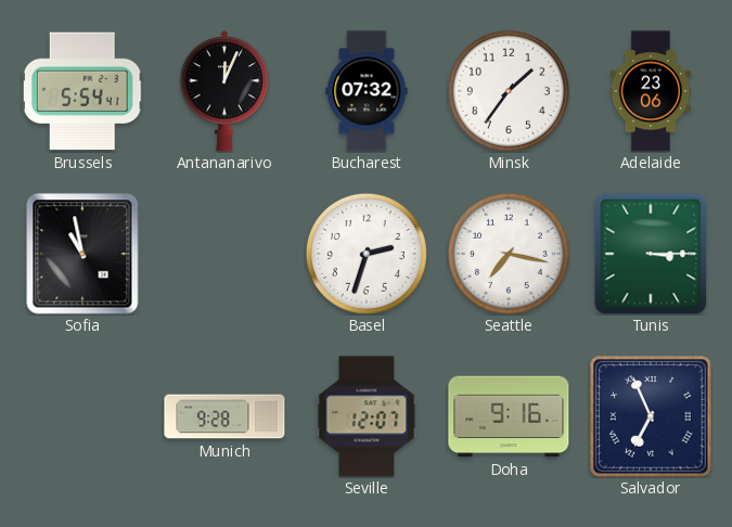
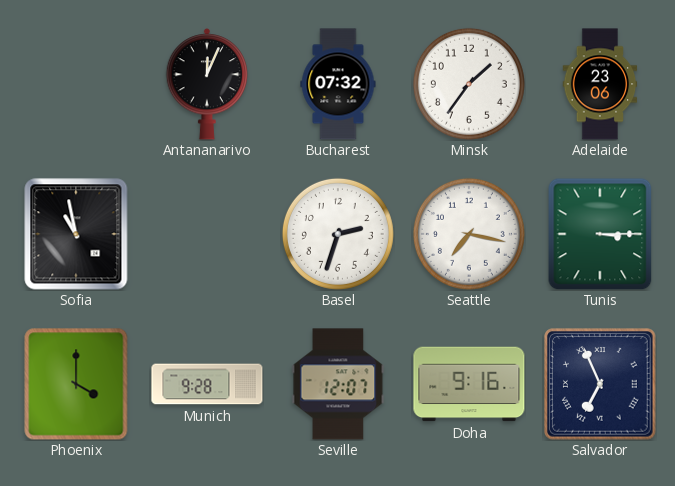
Brussels: 5:54 -> none
Phoenix: none -> 4:00
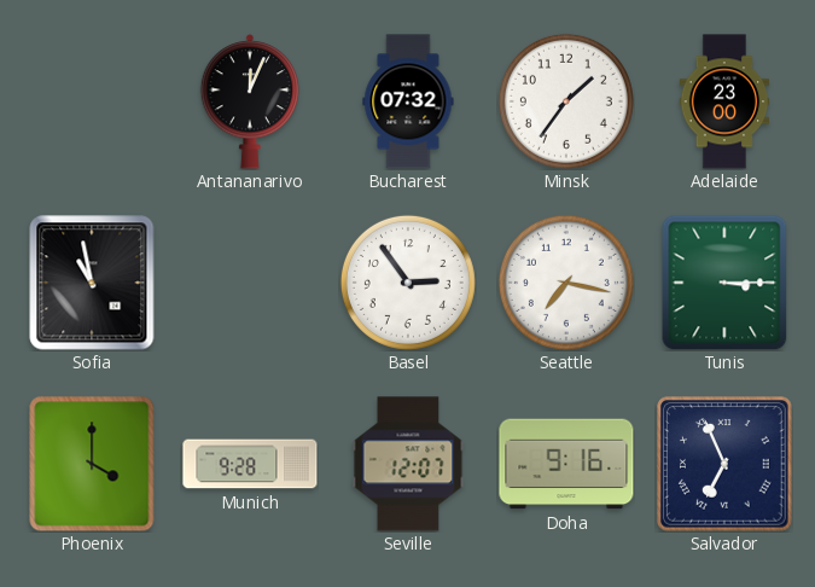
Adelaide: 23:06 -> 23:00
Basel: 2:33 -> 2:54
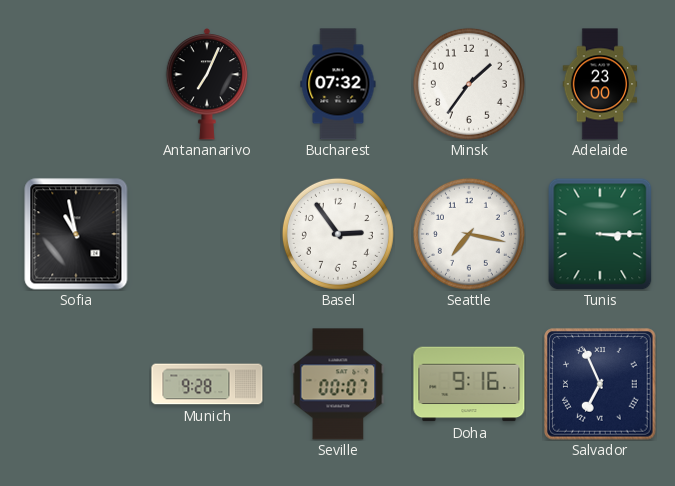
Antananarivo: 12:04 -> 7:04
Phoenix: 4:00 -> none
Seville: 12:07 -> 00:07
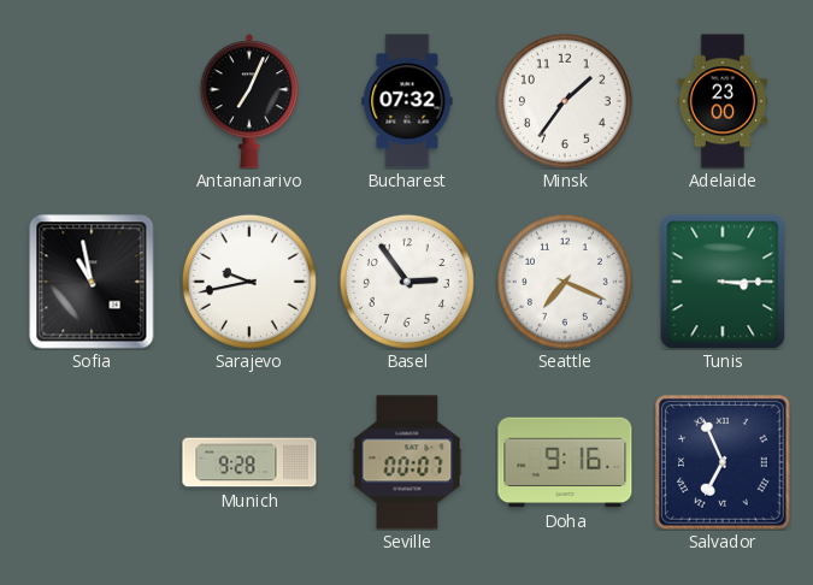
Sarajevo: none -> 9:43
Seattle: 7:17 -> 7:19
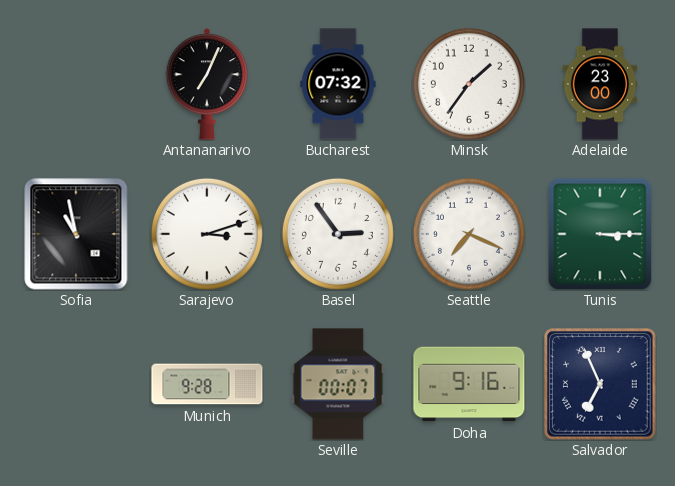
Sarajevo: 9:43 -> 3:12
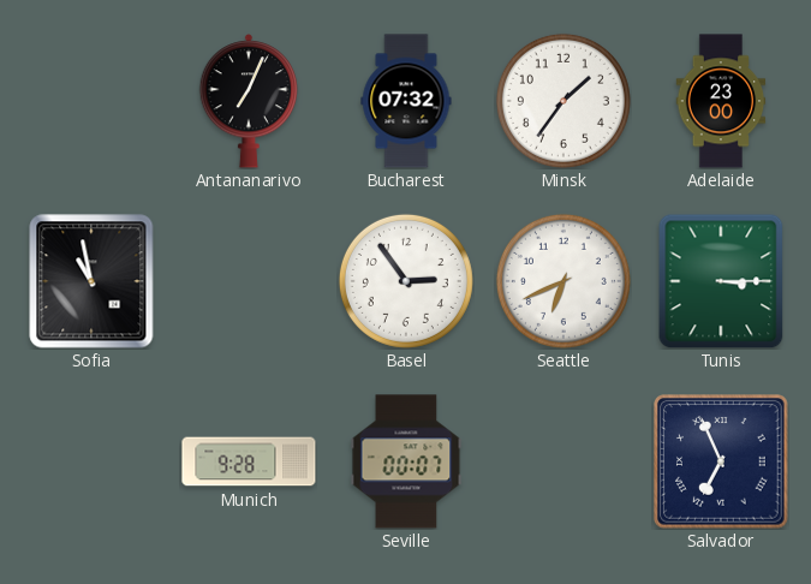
Sarajevo: 3:12 -> none
Seattle: 7:19 -> 6:41
Doha: 9:16 -> none
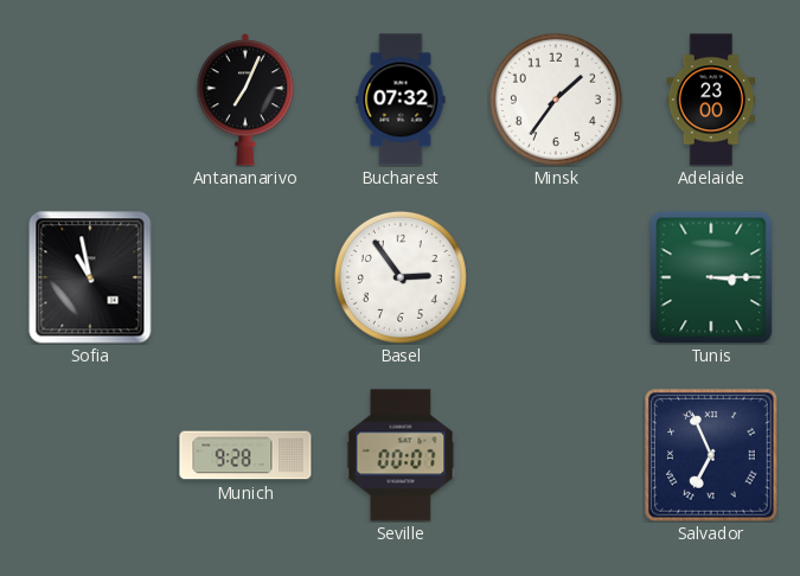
Seattle: 6:41 -> none
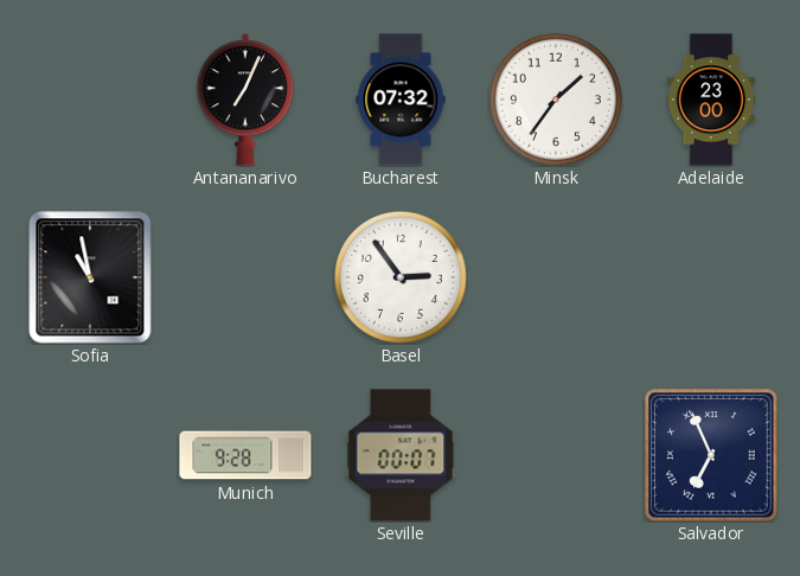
Tunis: 3:15 -> none
